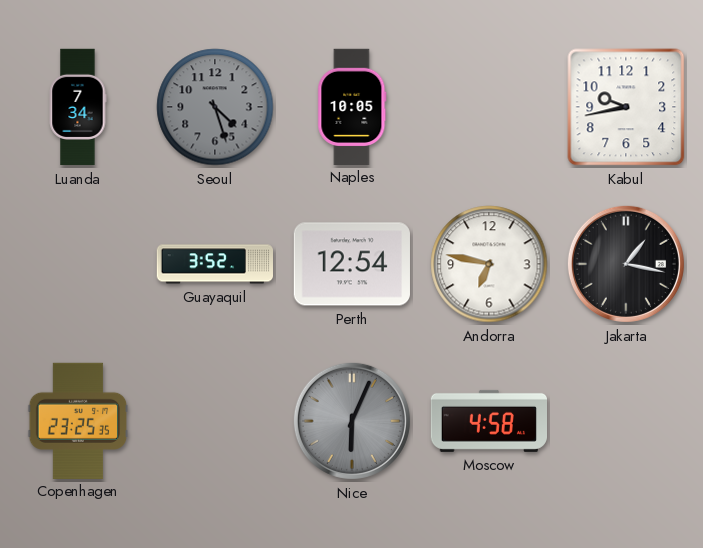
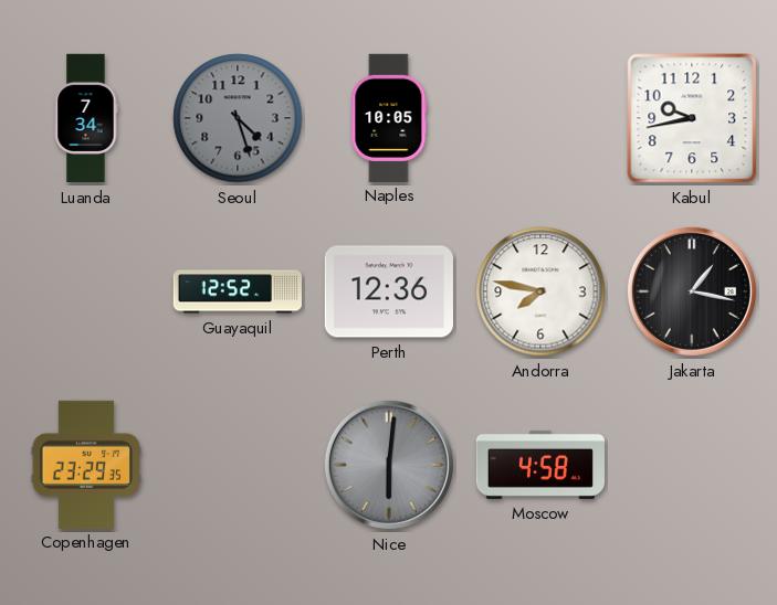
Guayaquil: 3:52 -> 12:52
Perth: 12:54 -> 12:36
Andorra: 6:47 -> 7:47
Copenhagen: 23:25 -> 23:29
Nice: 6:04 -> 6:01
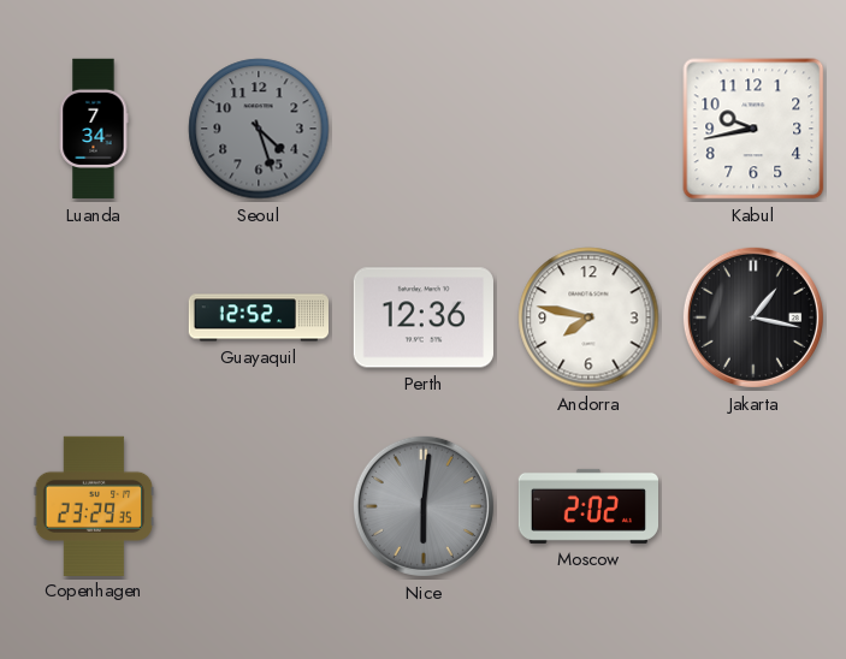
Naples: 10:05 -> none
Moscow: 4:58 -> 2:02
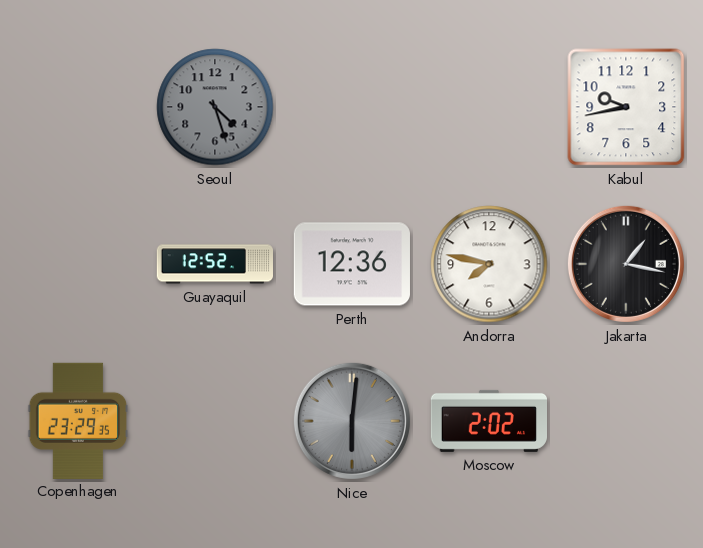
Luanda: 7:34 -> none
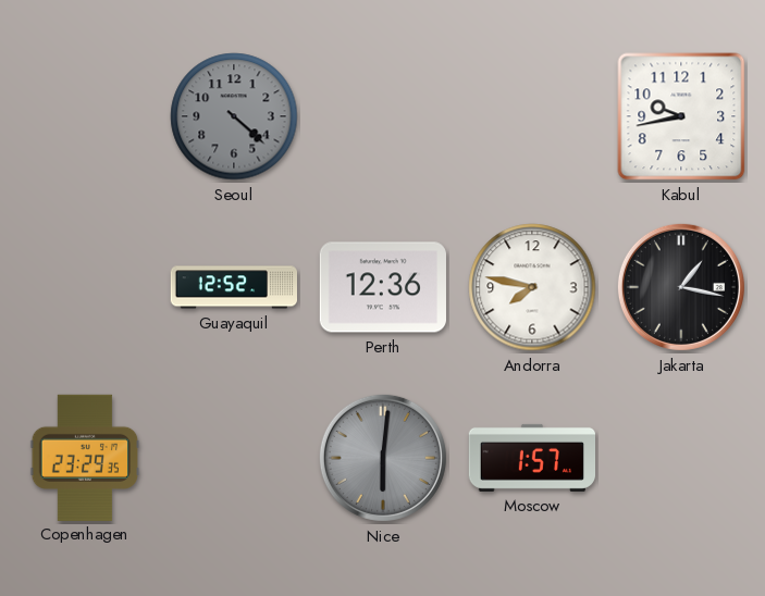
Seoul: 4:27 -> 4:22
Moscow: 2:02 -> 1:57
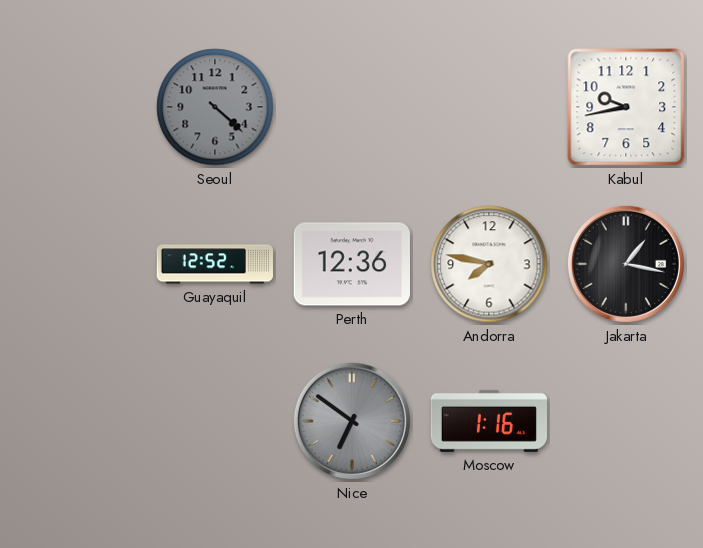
Copenhagen: 23:29 -> none
Nice: 6:01 -> 6:51
Moscow: 1:57 -> 1:16
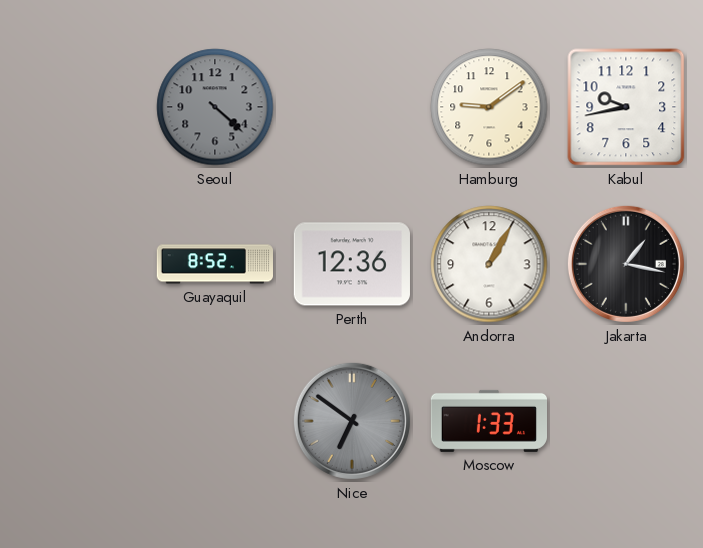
Hamburg: none -> 9:09
Guayaquil: 12:52 -> 8:52
Andorra: 7:47 -> 1:05
Moscow: 1:16 -> 1:33
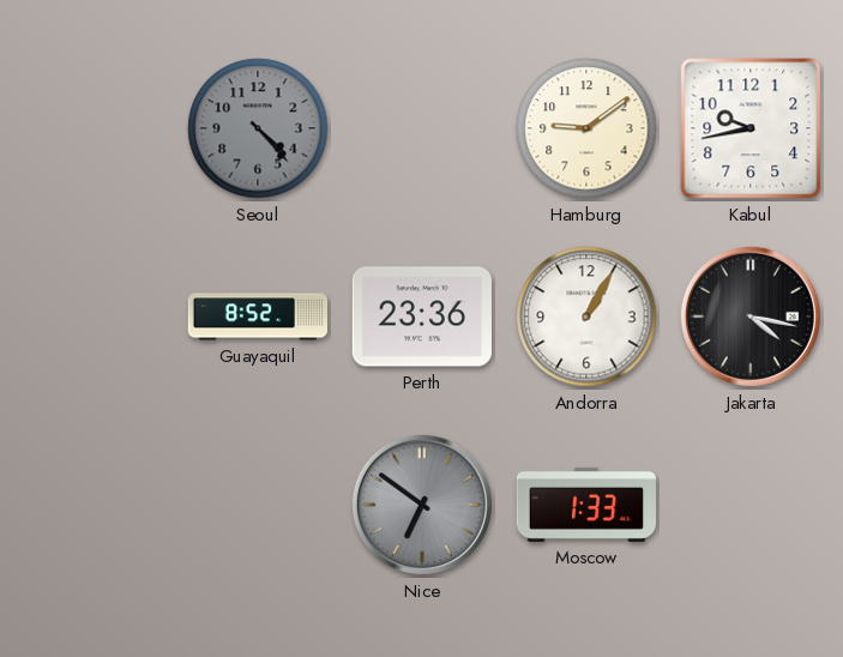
Seoul: 4:22 -> 4:23
Perth: 12:36 -> 23:36
Jakarta: 1:17 -> 4:17
